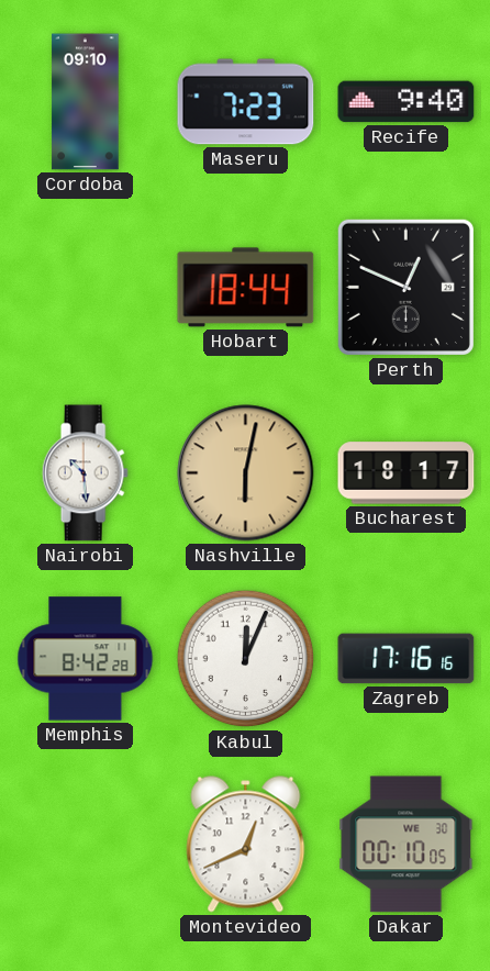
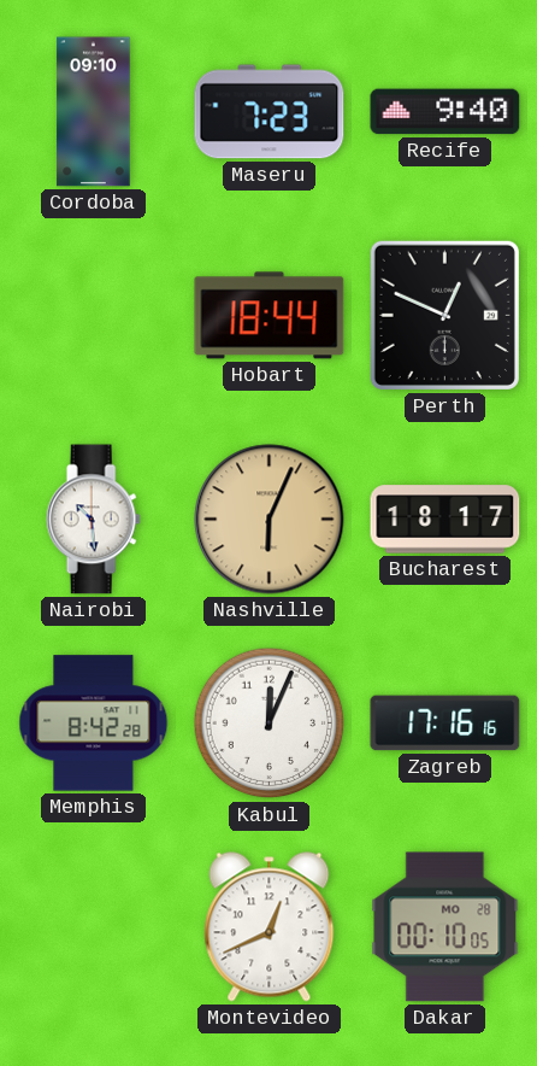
Nashville: 6:02 -> 6:04
Dakar date: WE 30 -> MO 28
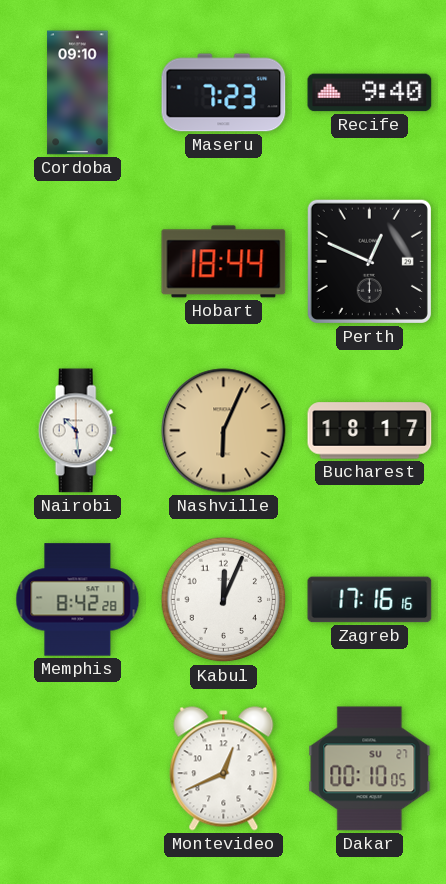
Dakar date: MO 28 -> SU 27
